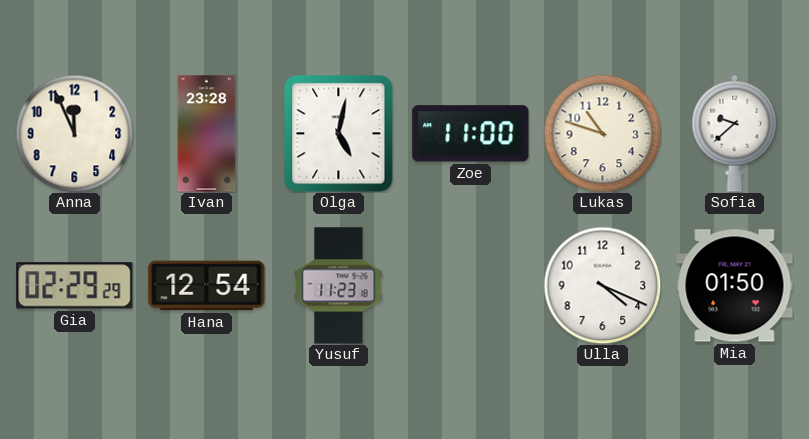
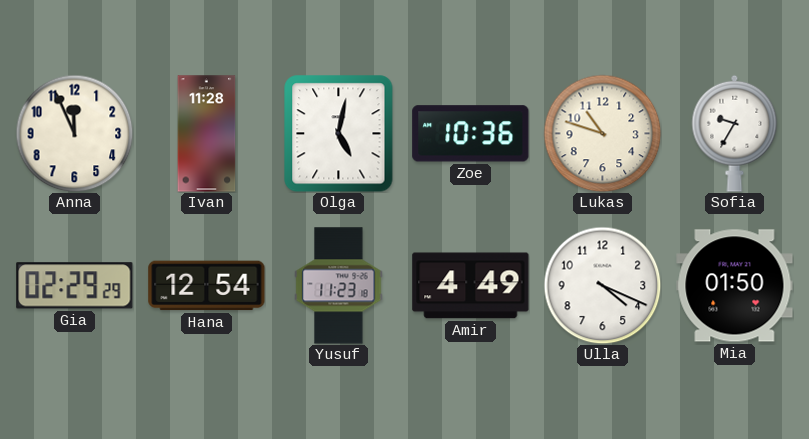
Ivan: 23:28 -> 11:28
Zoe: 11:00 -> 10:36
Sofia: 9:38 -> 9:35
Amir: none -> 4:49
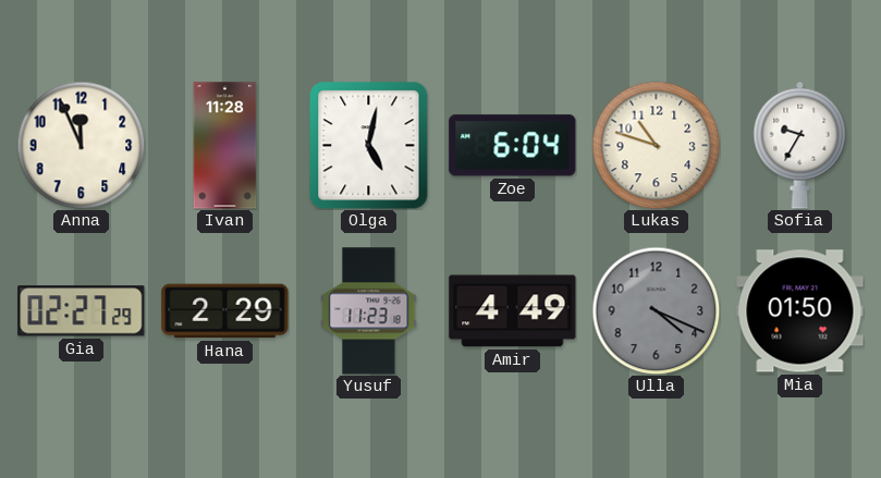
Zoe: 10:36 -> 6:04
Gia: 02:29 -> 02:27
Hana: 12:54 -> 2:29
Ulla dial: white -> grey
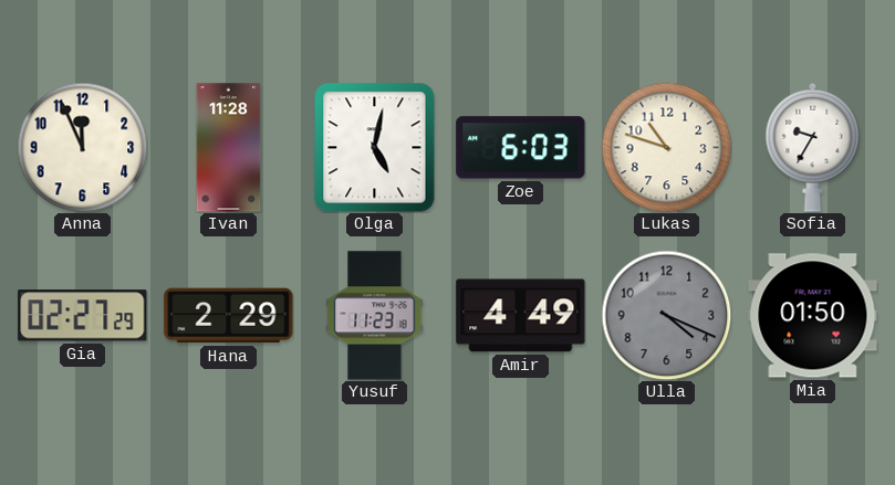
Zoe: 6:04 -> 6:03
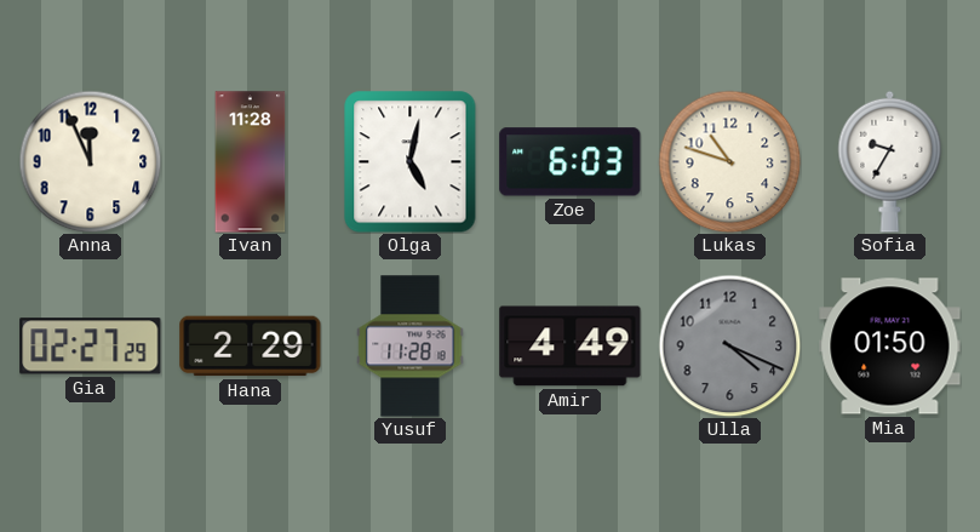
Yusuf: 11:23 -> 11:28
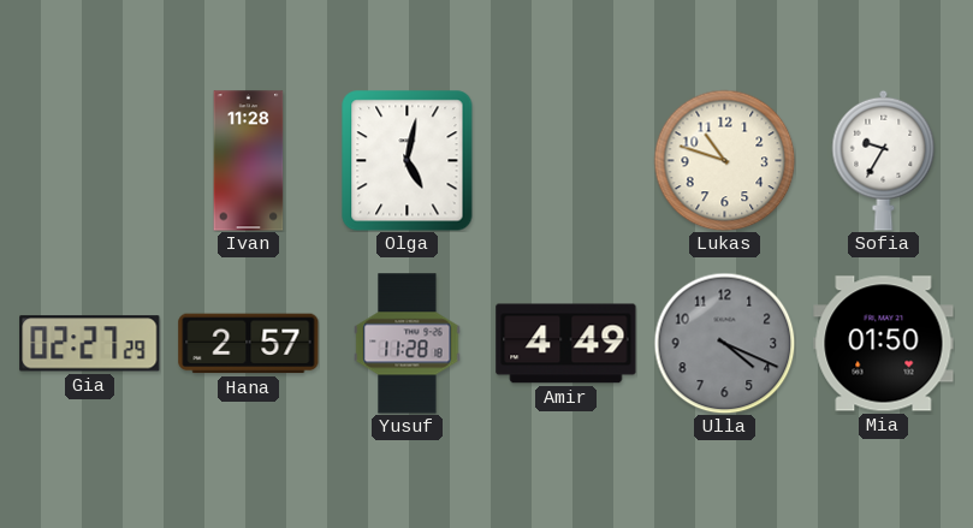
Anna: 11:56 -> none
Zoe: 6:03 -> none
Hana: 2:29 -> 2:57
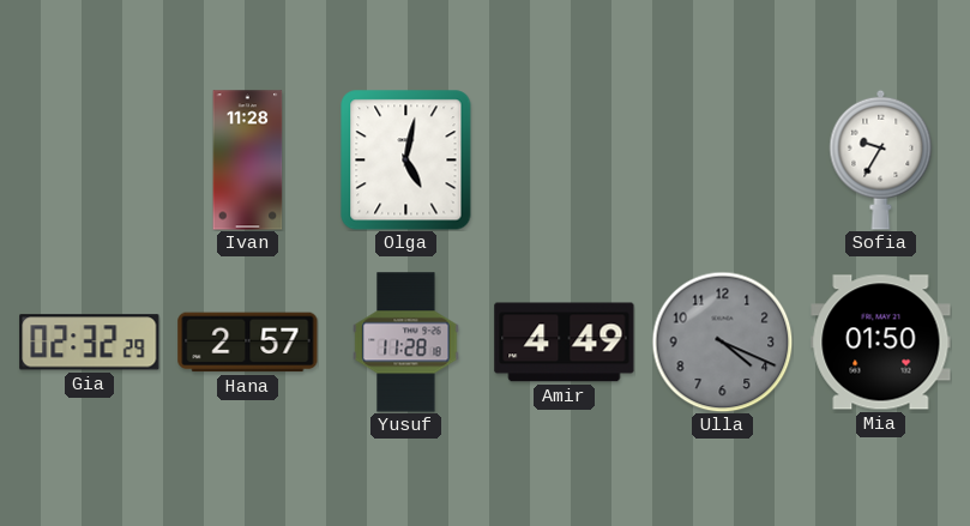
Lukas: 10:48 -> none
Gia: 02:27 -> 02:32
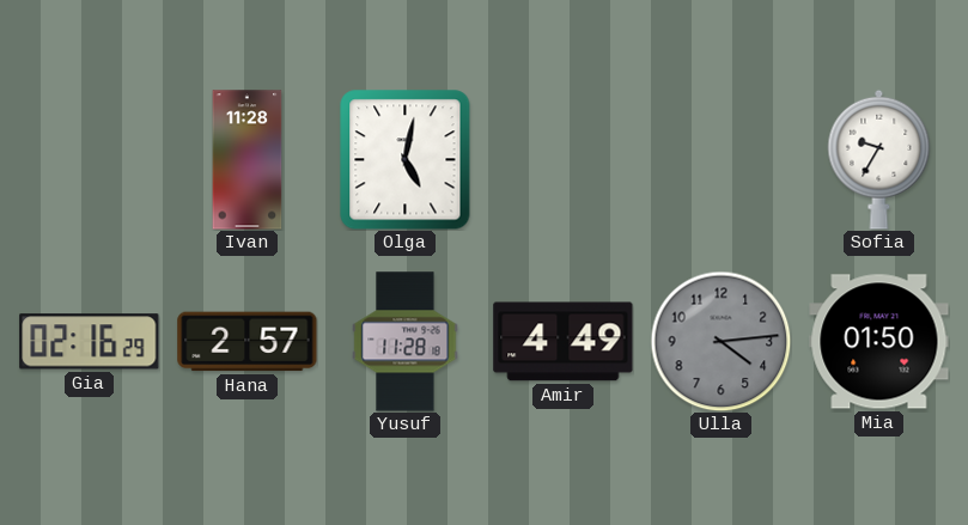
Gia: 02:32 -> 02:16
Ulla: 4:19 -> 4:14
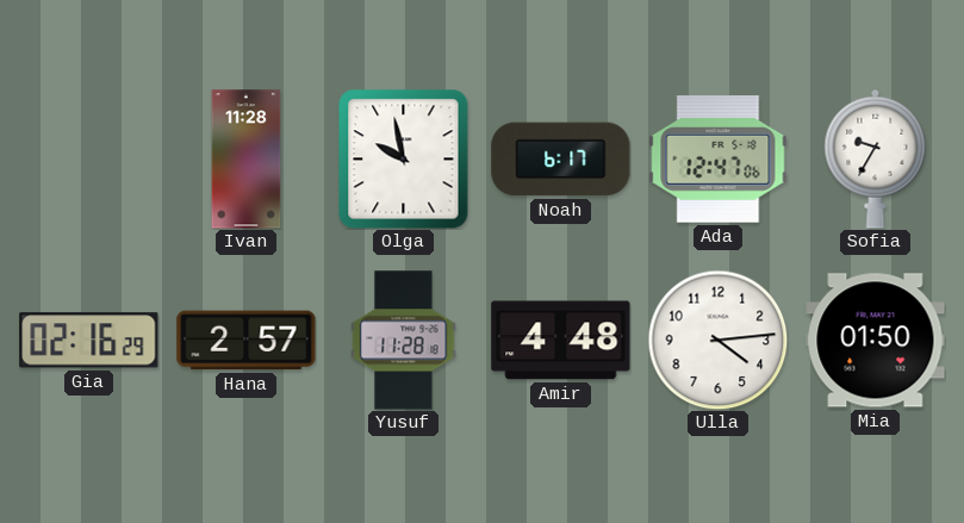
Olga: 5:02 -> 9:58
Noah: none -> 6:17
Ada: none -> 12:47
Amir: 4:49 -> 4:48
Ulla dial: grey -> white
